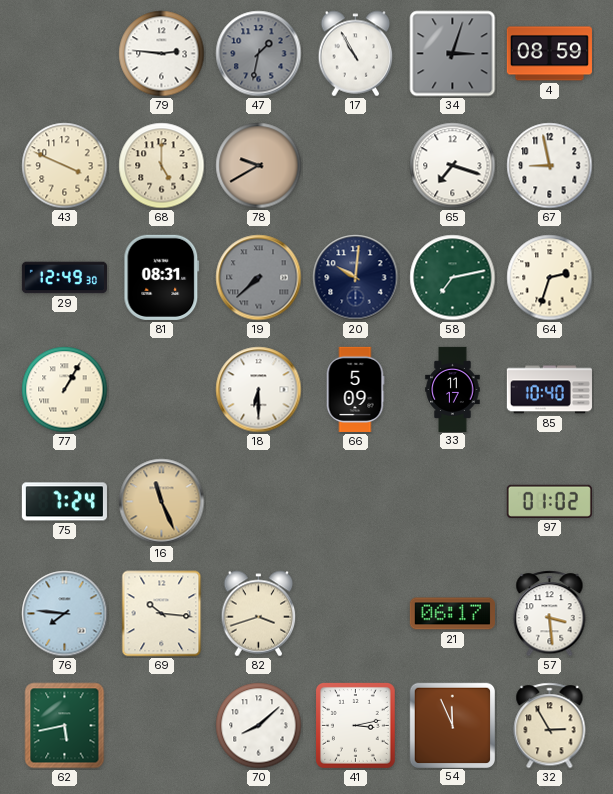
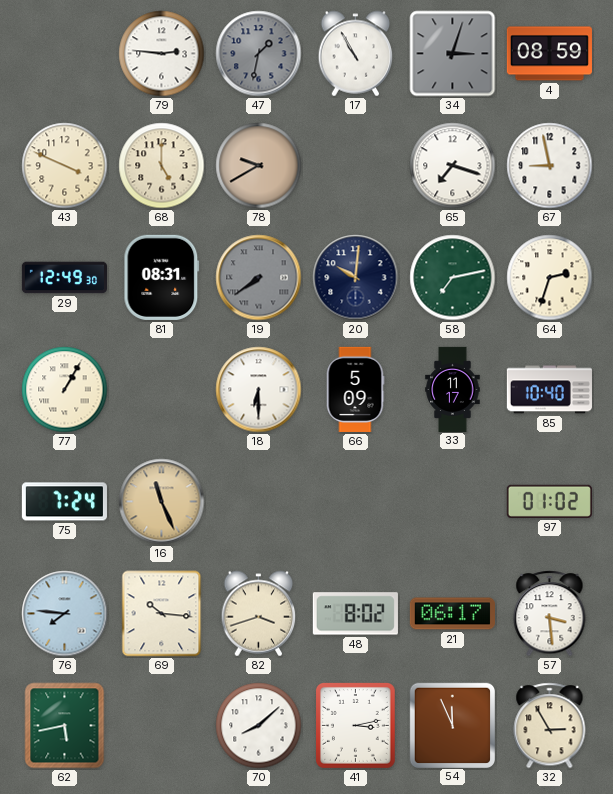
19: 7:38 -> 7:39
48: none -> 8:02
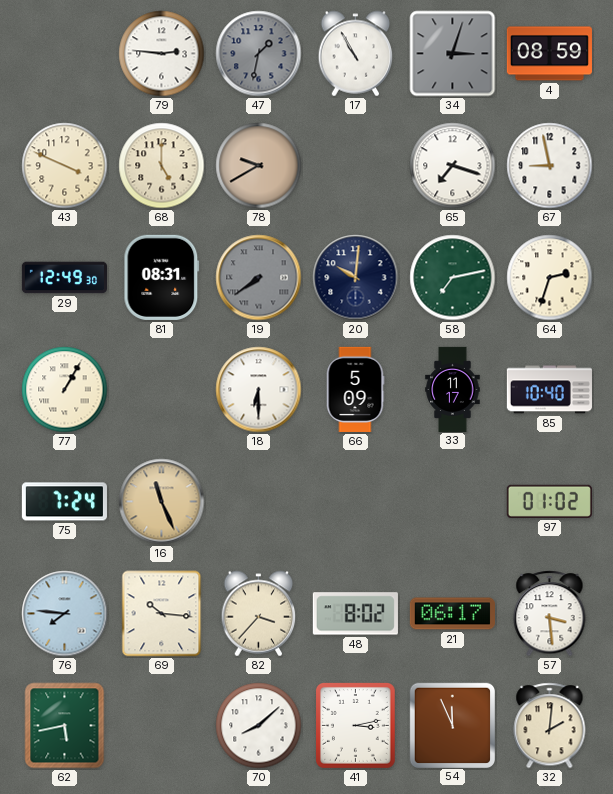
82: 3:42 -> 3:37
32: 2:55 -> 2:01
